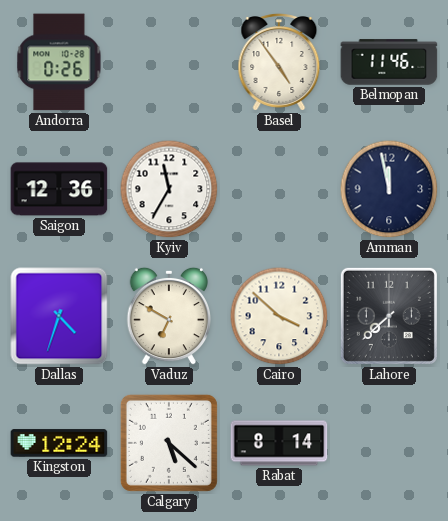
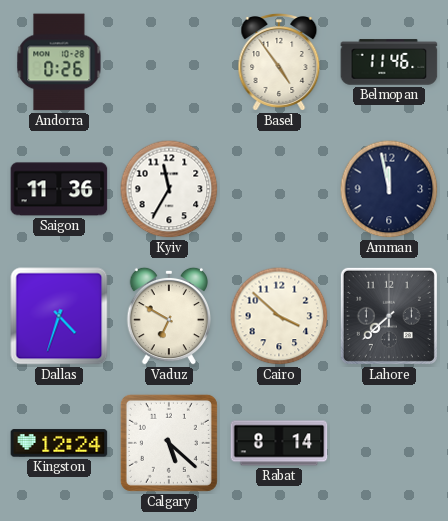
Saigon: 12:36 -> 11:36
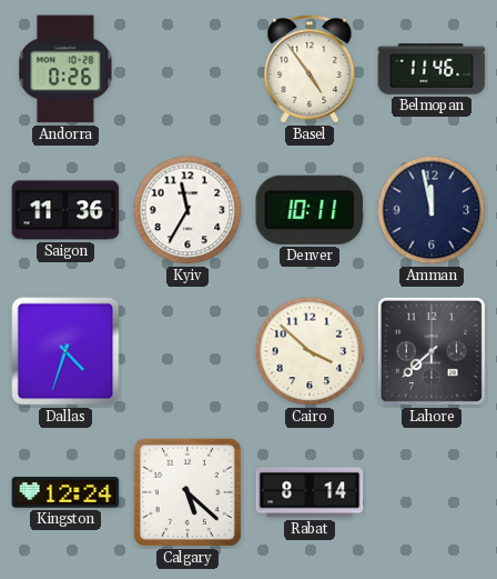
Denver: none -> 10:11
Vaduz: 6:50 -> none
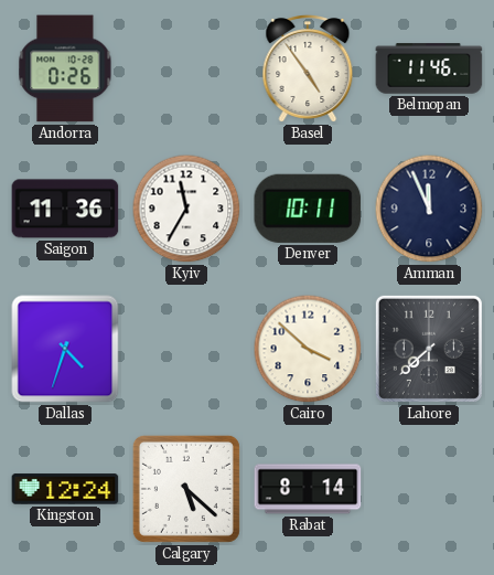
Amman: 11:58 -> 11:56
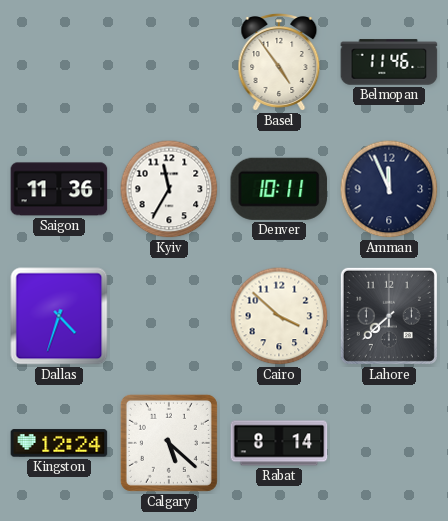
Andorra: 0:26 -> none
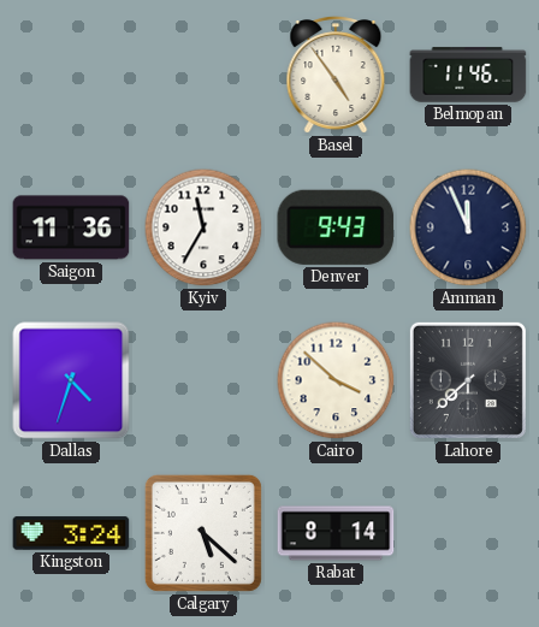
Denver: 10:11 -> 9:43
Kingston: 12:24 -> 3:24
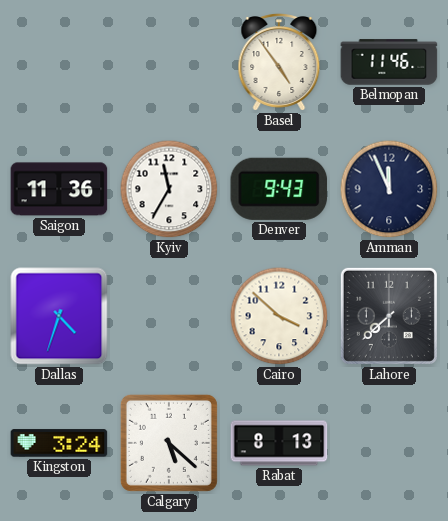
Rabat: 8:14 -> 8:13
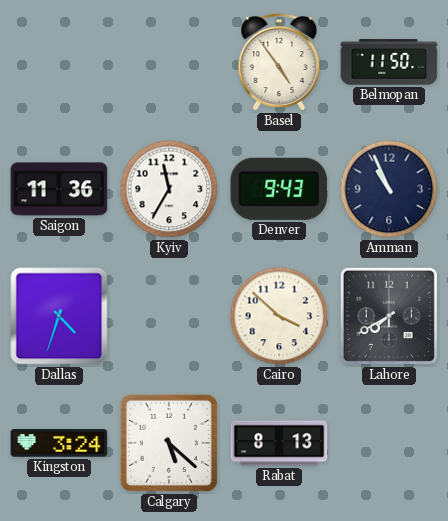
Belmopan: 11:46 -> 11:50
Amman: 11:56 -> 10:56
Lahore: 7:38 -> 7:40
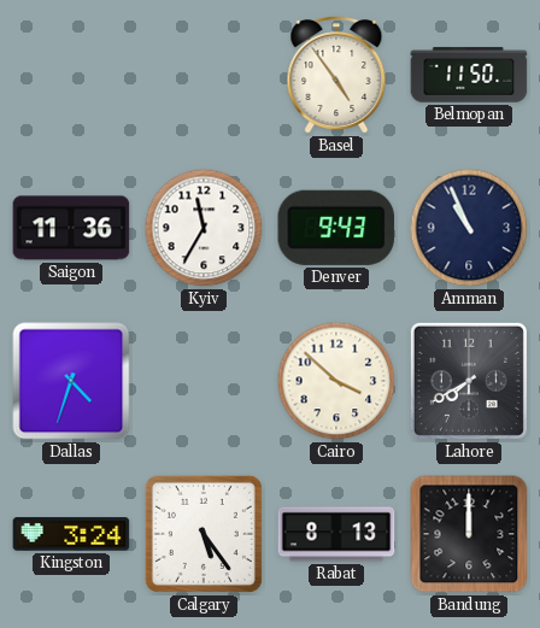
Calgary: 5:22 -> 5:24
Bandung: none -> 12:00
